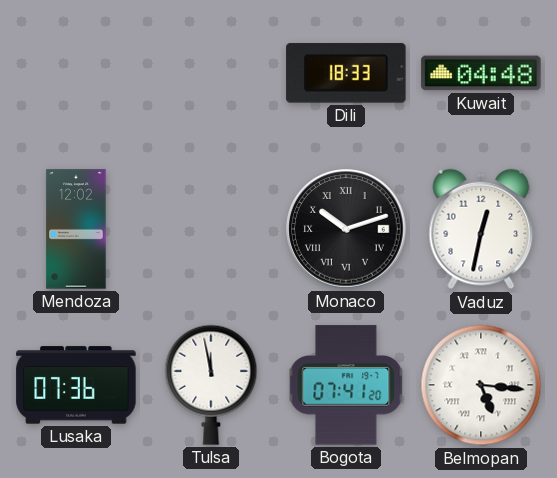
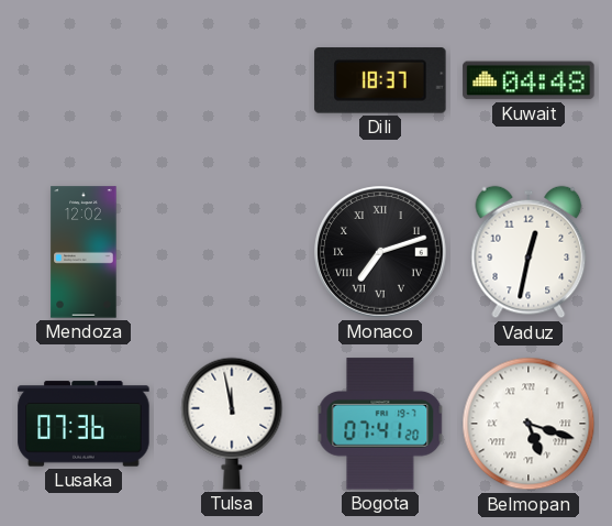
Dili: 18:33 -> 18:37
Monaco: 10:12 -> 7:12
Belmopan: 5:16 -> 5:18
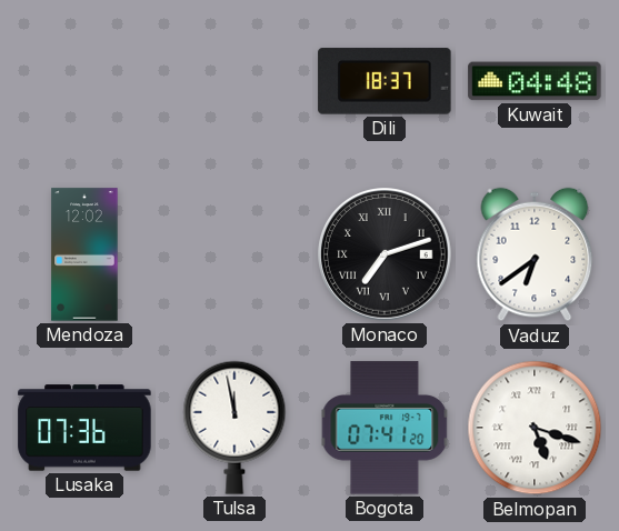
Vaduz: 12:32 -> 6:39
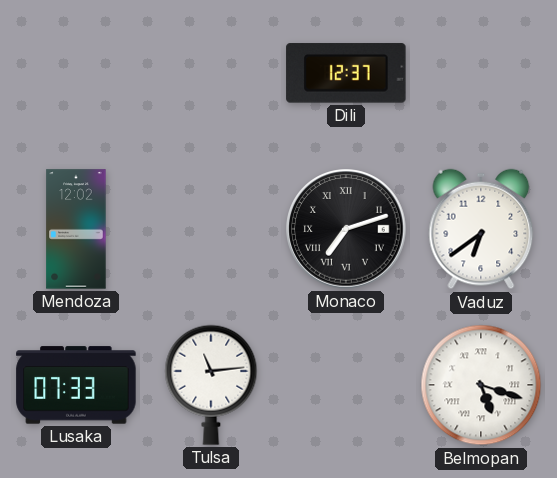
Dili: 18:37 -> 12:37
Kuwait: 04:48 -> none
Lusaka: 07:36 -> 07:33
Tulsa: 11:58 -> 11:14
Bogota: 07:41 -> none
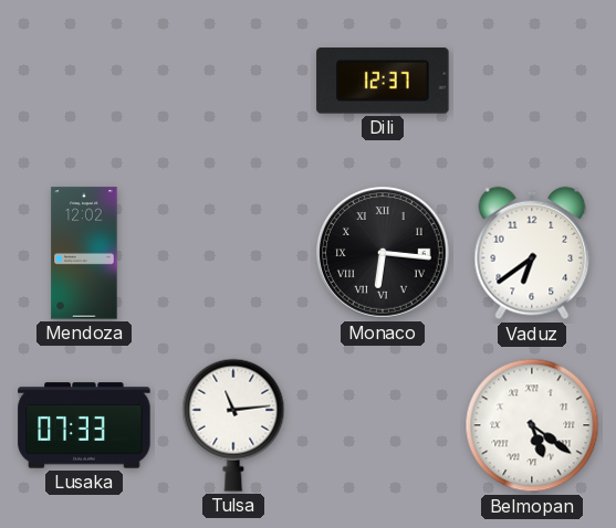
Monaco: 7:12 -> 6:16
Belmopan: 5:18 -> 5:21
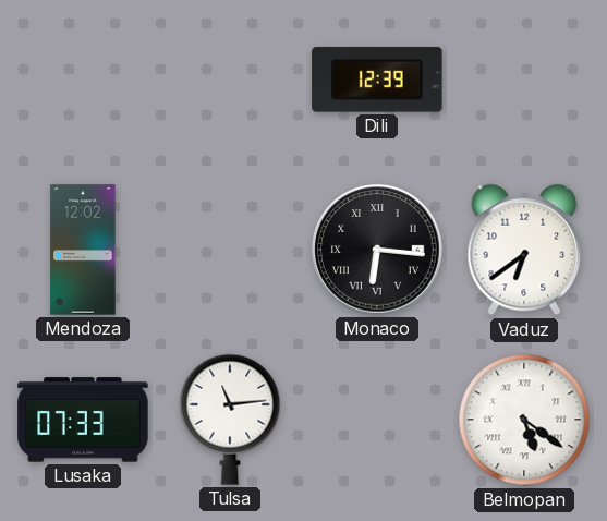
Dili: 12:37 -> 12:39
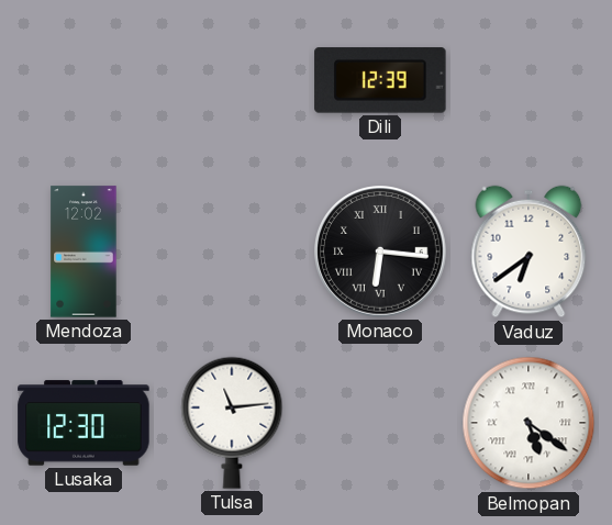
Lusaka: 07:33 -> 12:30
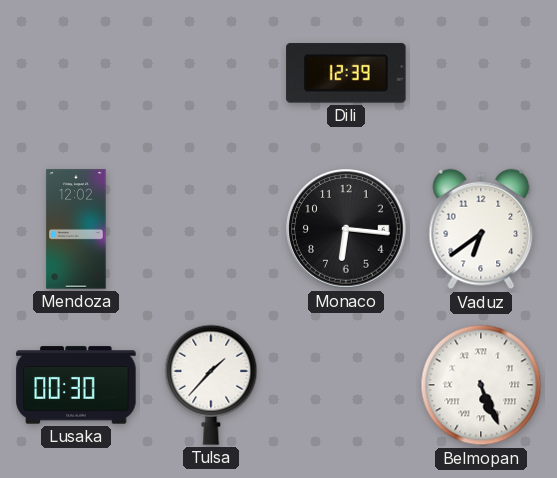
Monaco numerals: Roman -> Arabic
Lusaka: 12:30 -> 00:30
Tulsa: 11:14 -> 1:37
Belmopan: 5:21 -> 5:26
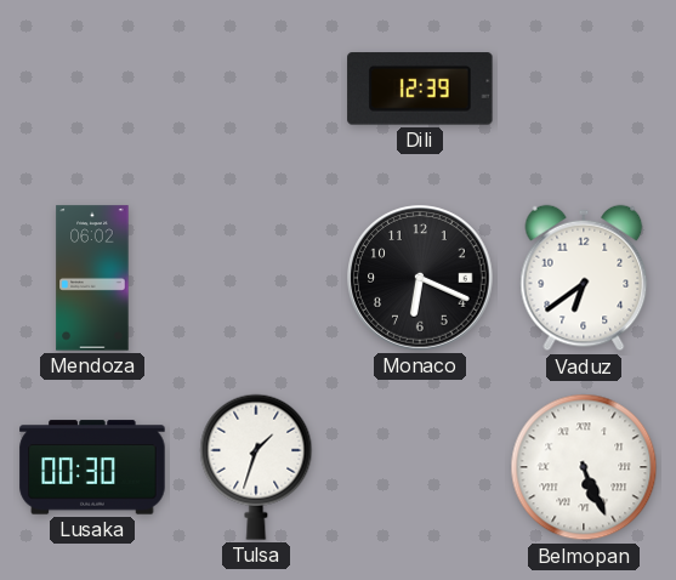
Mendoza: 12:02 -> 06:02
Monaco: 6:16 -> 6:19
Tulsa: 1:37 -> 1:33
